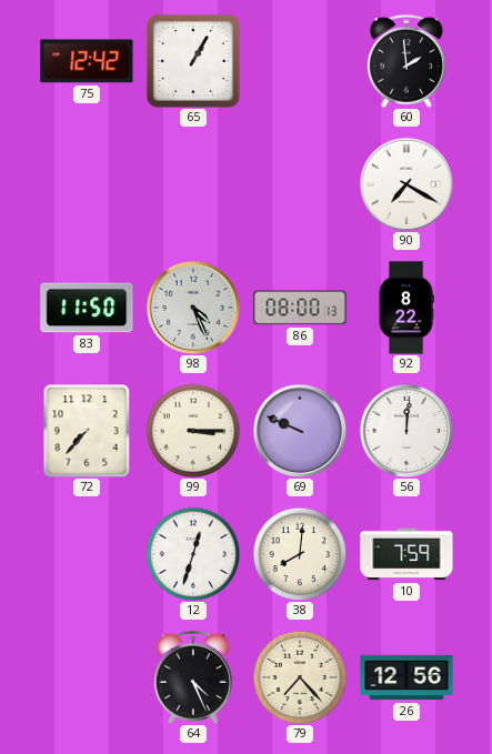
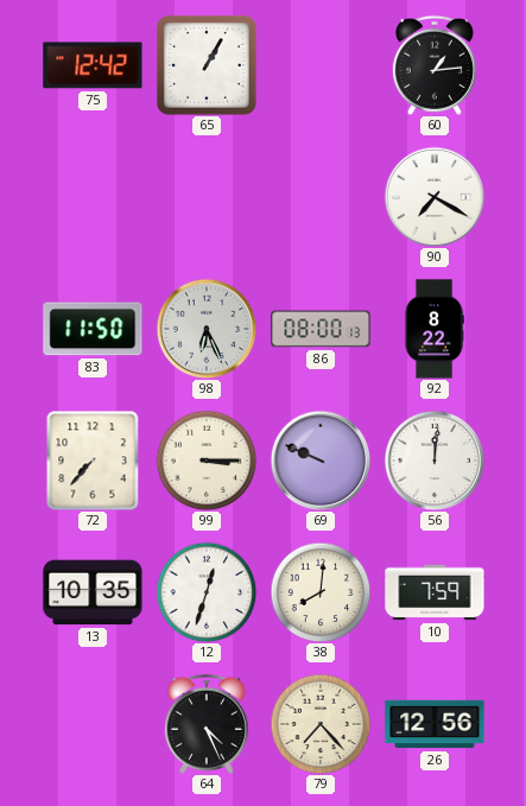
60: 1:59 -> 1:14
98: 4:26 -> 6:26
13: none -> 10:35
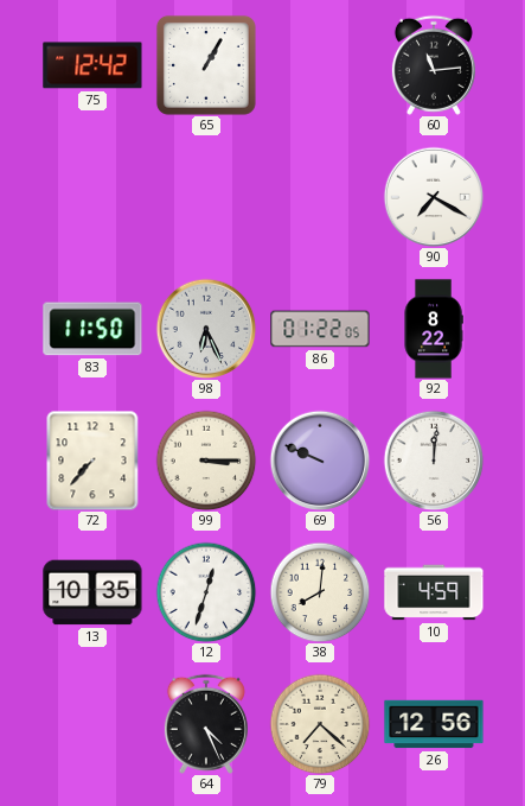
60: 1:14 -> 11:14
86: 08:00 -> 01:22
10: 7:59 -> 4:59
79: 7:23 -> 7:22
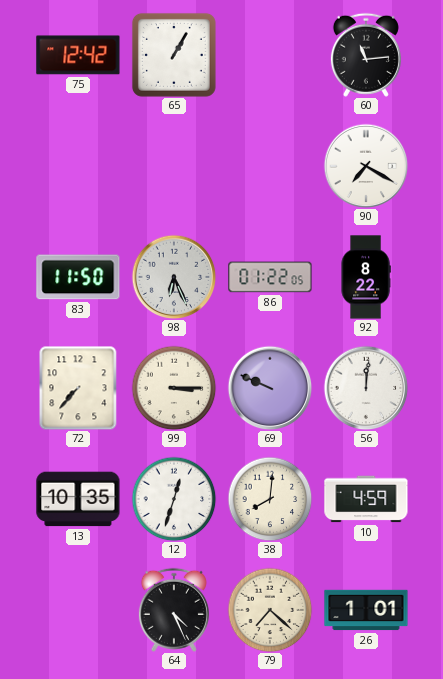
26: 12:56 -> 1:01
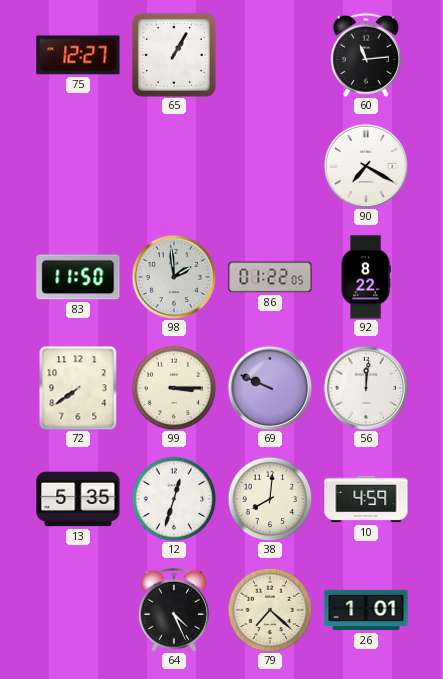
75: 12:42 -> 12:27
98: 6:26 -> 1:59
72: 7:37 -> 7:39
13: 10:35 -> 5:35
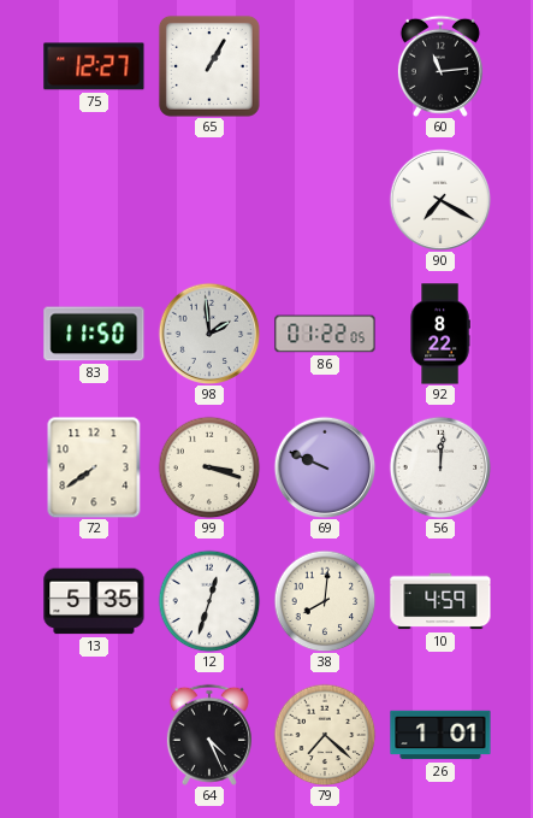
99: 3:15 -> 3:18
